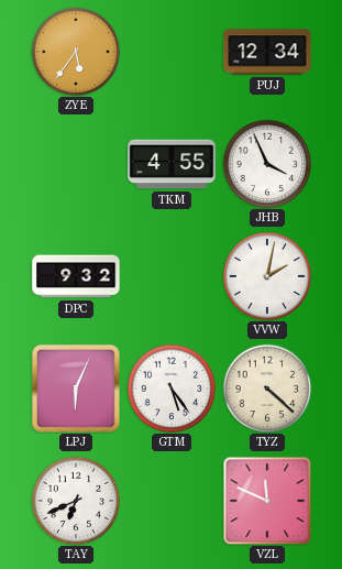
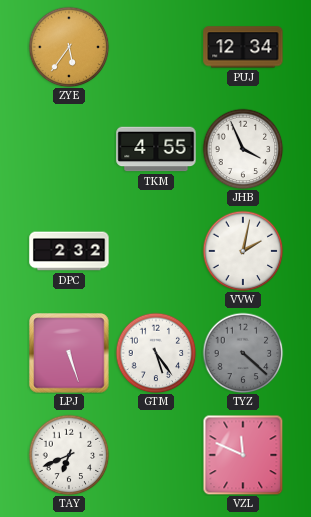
DPC: 9:32 -> 2:32
LPJ: 6:04 -> 5:27
TYZ dial: cream -> grey
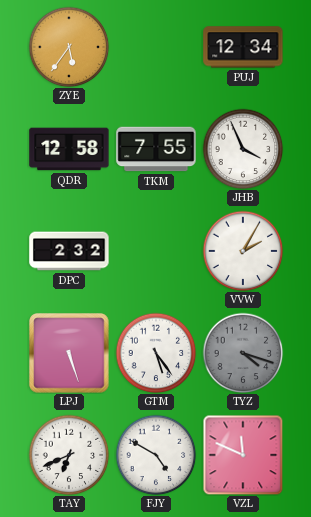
QDR: none -> 12:58
TKM: 4:55 -> 7:55
VVW: 2:02 -> 2:05
TYZ: 4:22 -> 4:18
FJY: none -> 4:50
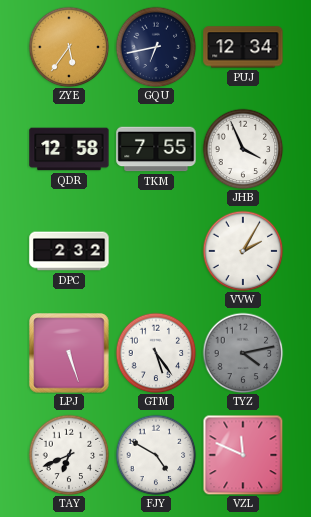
GQU: none -> 6:43
TYZ: 4:18 -> 4:13
